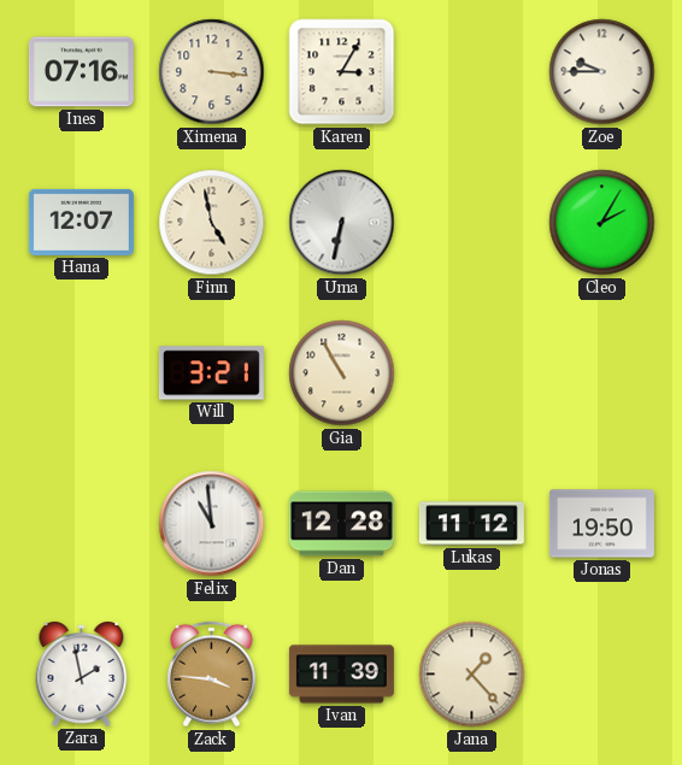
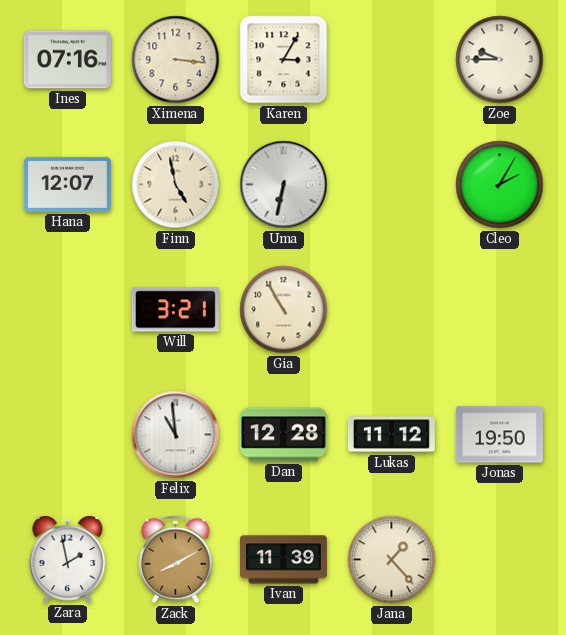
Zack: 3:46 -> 8:10
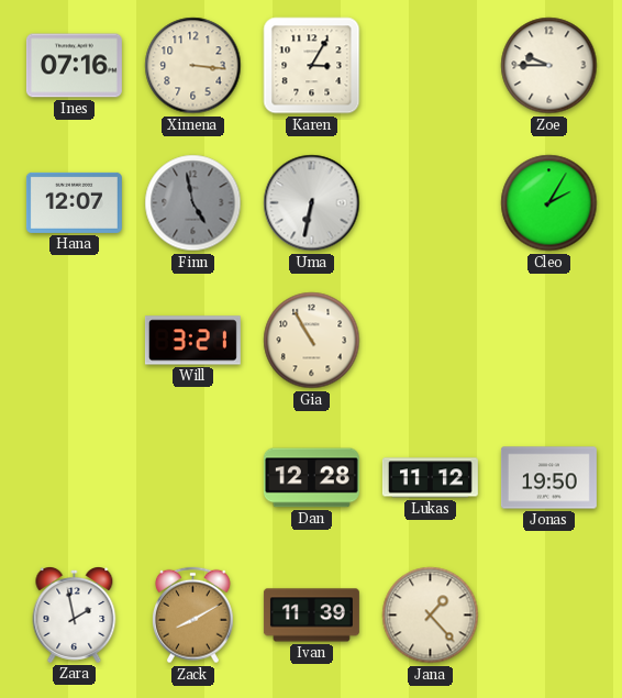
Finn dial: cream -> grey
Felix: 10:59 -> none
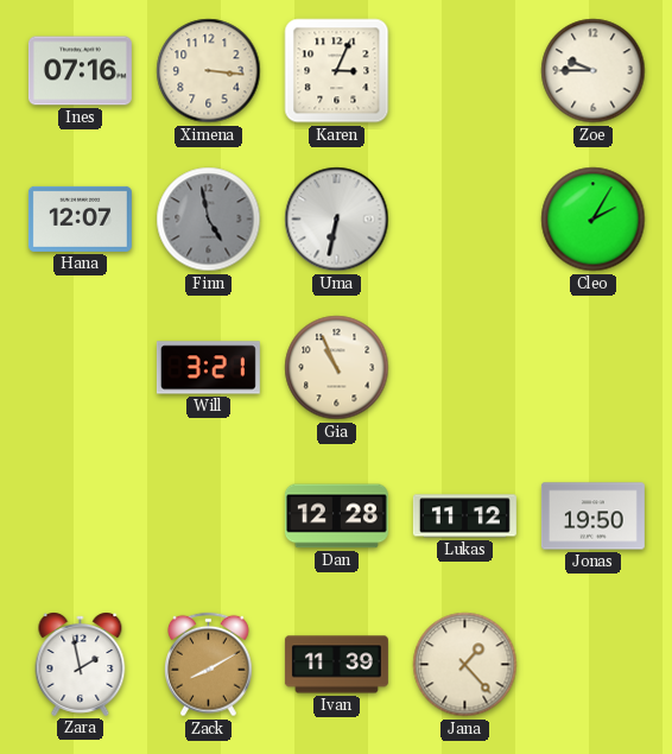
Karen: 3:05 -> 3:04
Gia: 10:55 -> 10:56
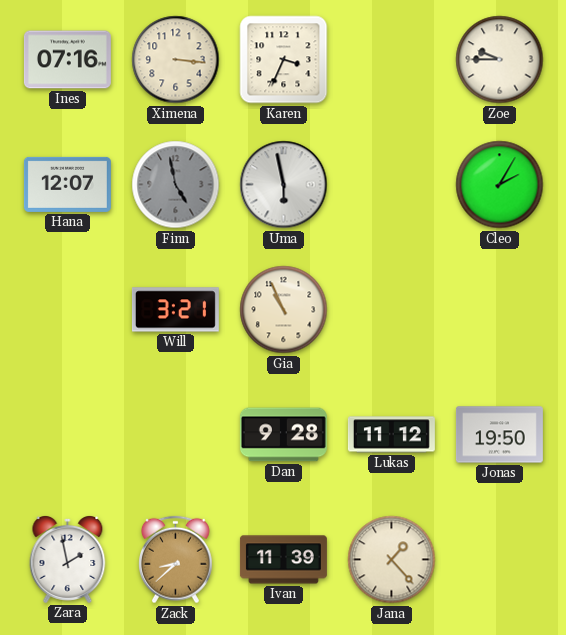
Karen: 3:04 -> 3:34
Uma: 6:32 -> 5:58
Dan: 12:28 -> 9:28
Zack: 8:10 -> 8:38
